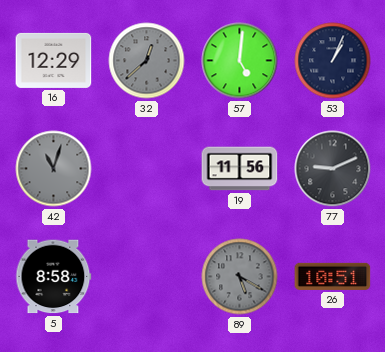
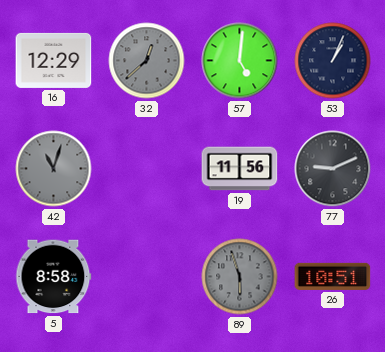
89: 5:20 -> 5:57
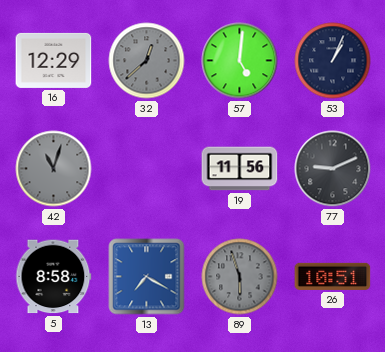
13: none -> 7:20
